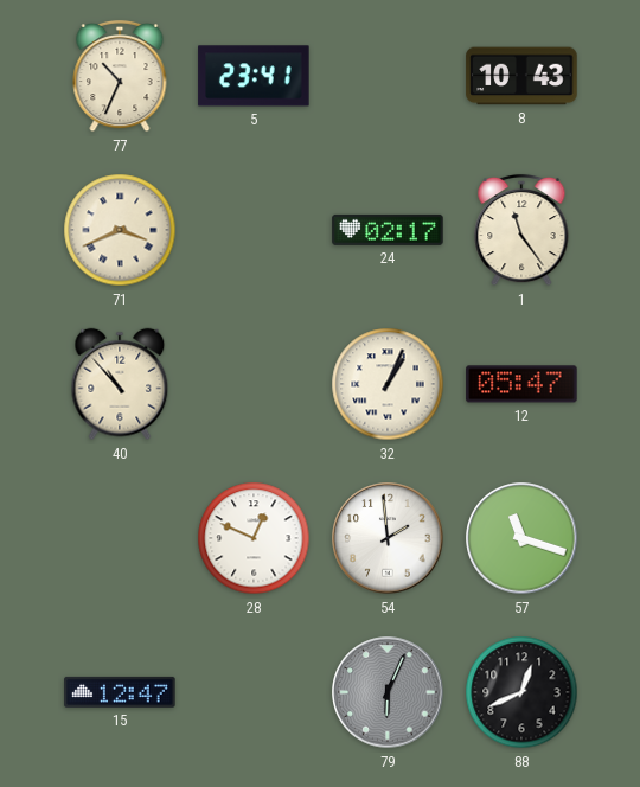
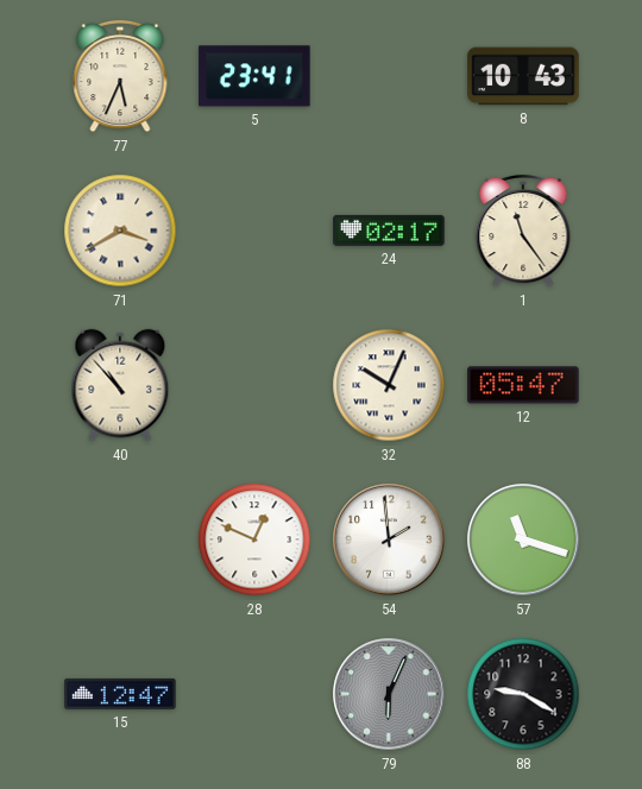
77: 10:34 -> 5:34
71: 3:41 -> 3:40
32: 1:04 -> 10:04
88: 12:41 -> 9:20
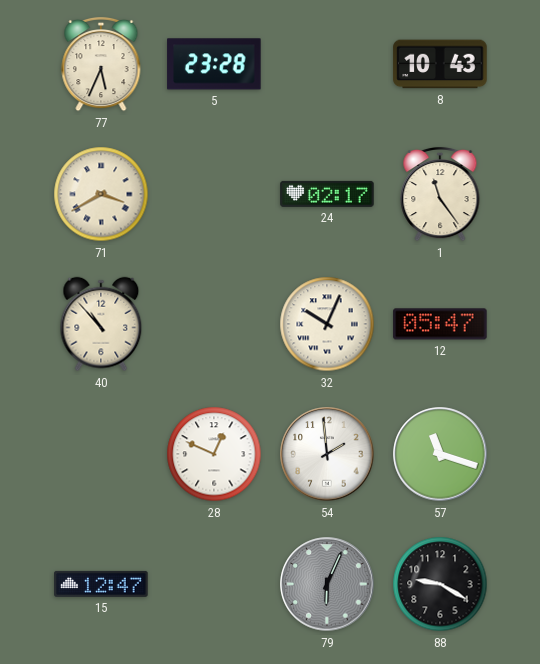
5: 23:41 -> 23:28
